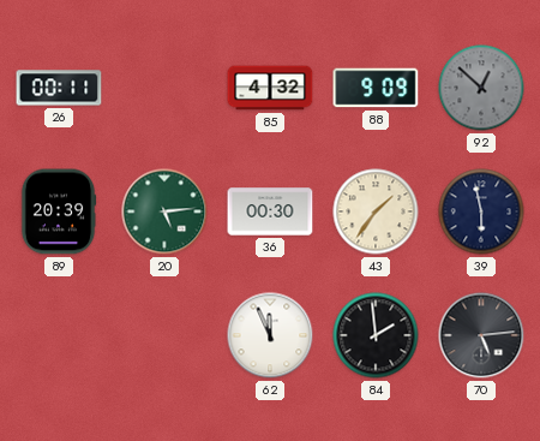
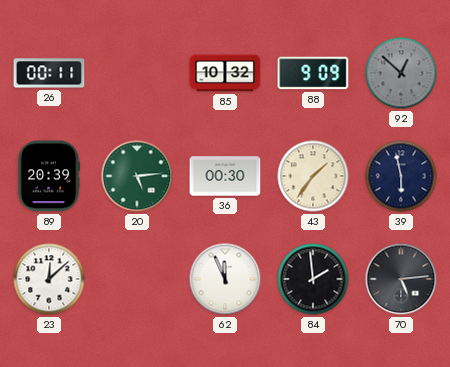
85: 4:32 -> 10:32
23: none -> 12:08
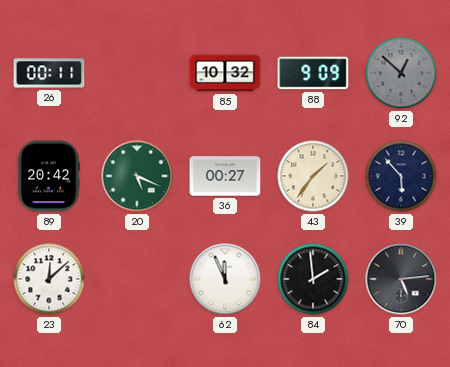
89: 20:39 -> 20:42
20: 5:14 -> 5:19
36: 00:30 -> 00:27
39: 5:58 -> 5:53
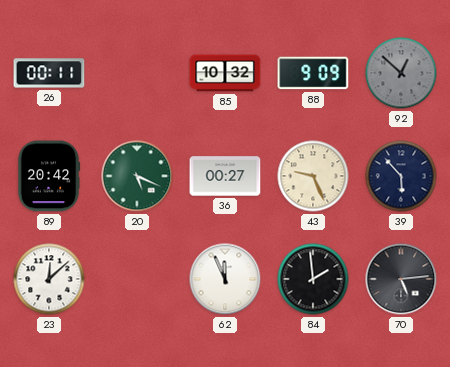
43: 1:36 -> 9:26
